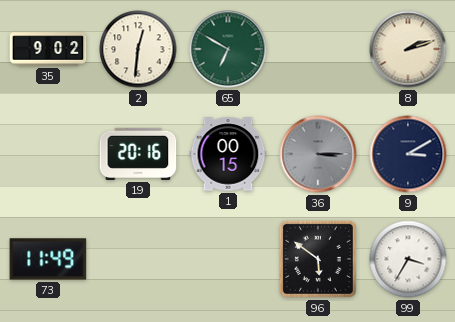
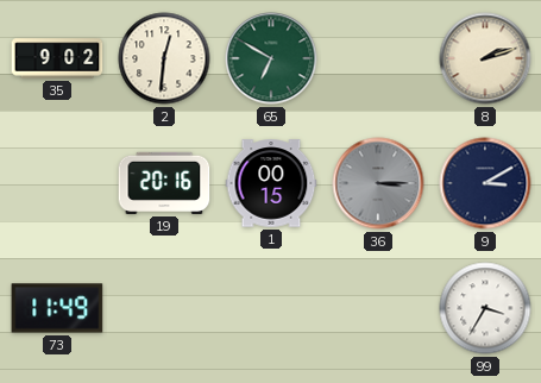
96: 5:51 -> none
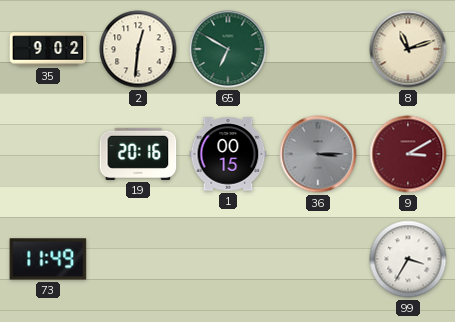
8: 2:12 -> 11:12
9 dial: navy -> burgundy
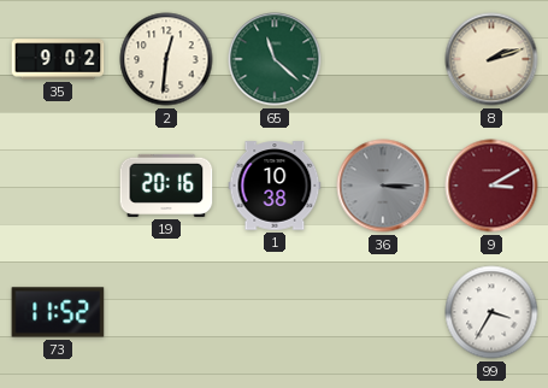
65: 6:50 -> 11:22
8: 11:12 -> 2:12
1: 00:15 -> 10:38
73: 11:49 -> 11:52
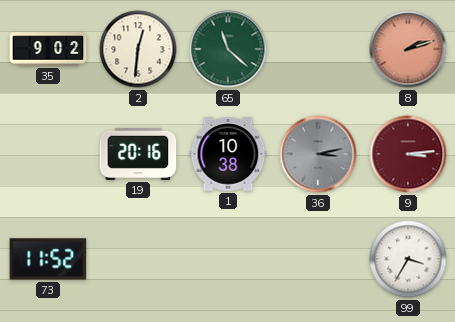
8 dial: cream -> salmon
36: 3:15 -> 3:13
9: 3:10 -> 3:14
